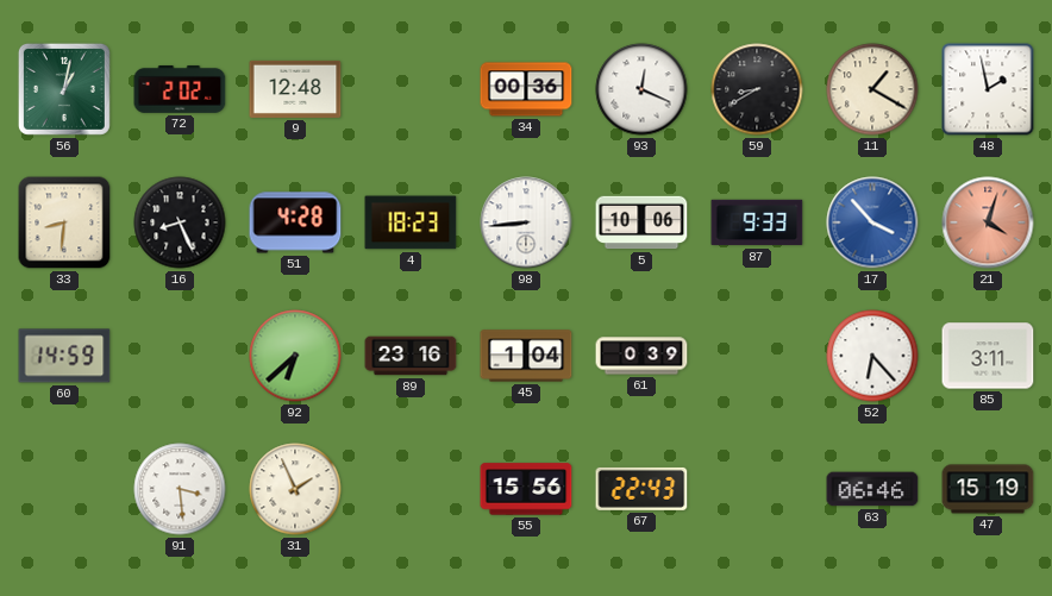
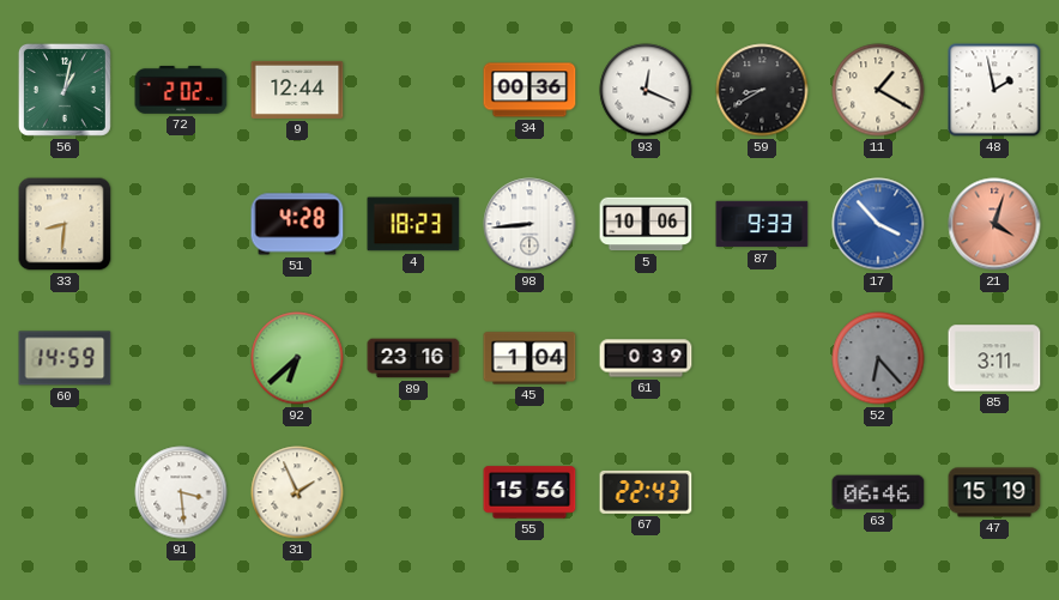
9: 12:48 -> 12:44
16: 8:26 -> none
52 dial: white -> grey
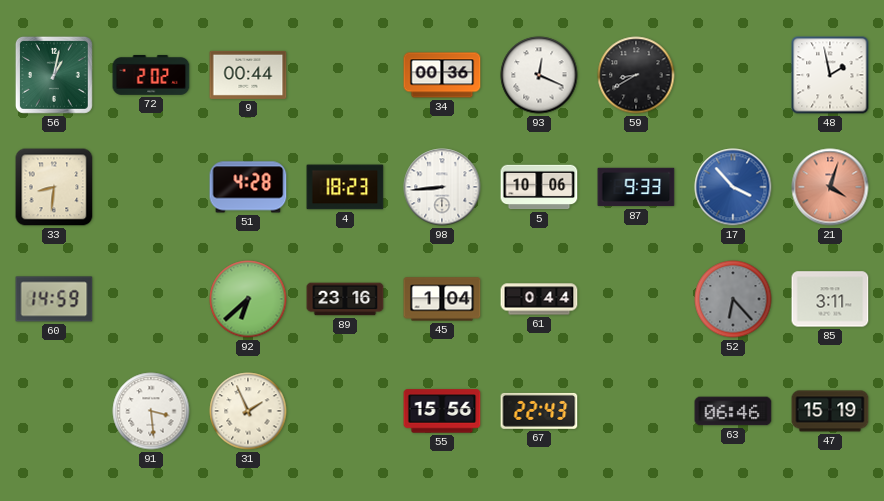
9: 12:44 -> 00:44
11: 1:20 -> none
61: 0:39 -> 0:44
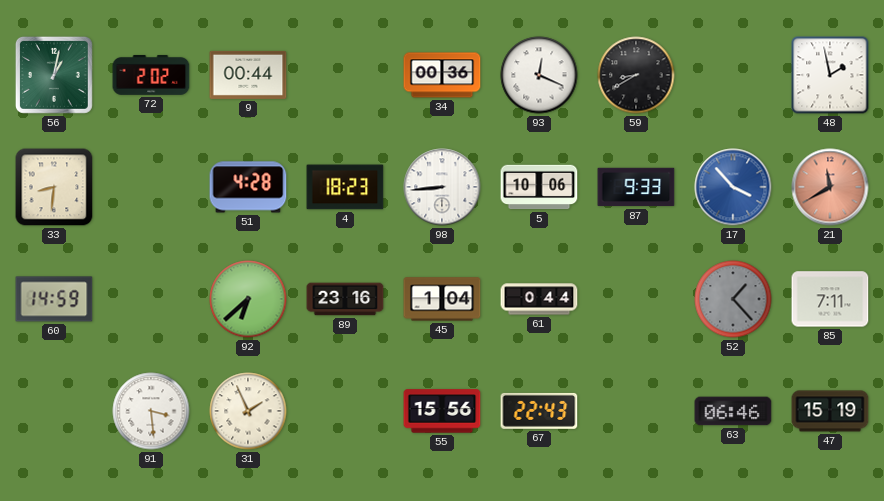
21: 4:03 -> 11:40
52: 6:23 -> 1:23
85: 3:11 -> 7:11
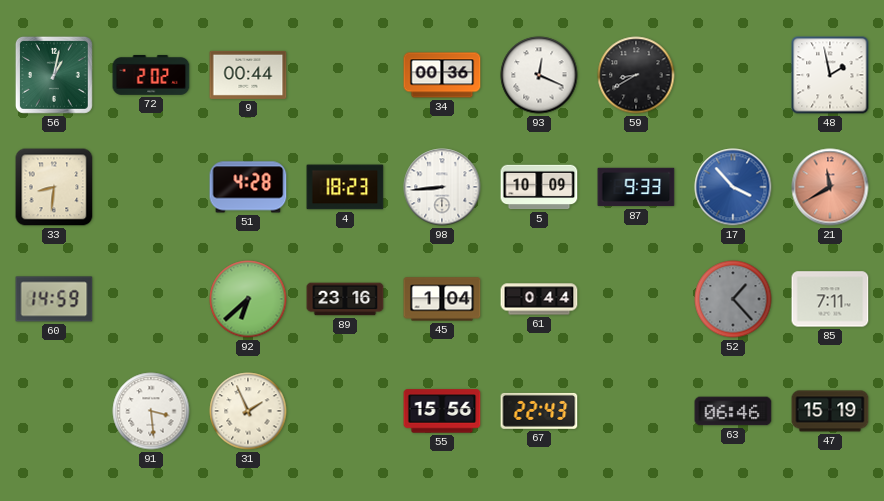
5: 10:06 -> 10:09
